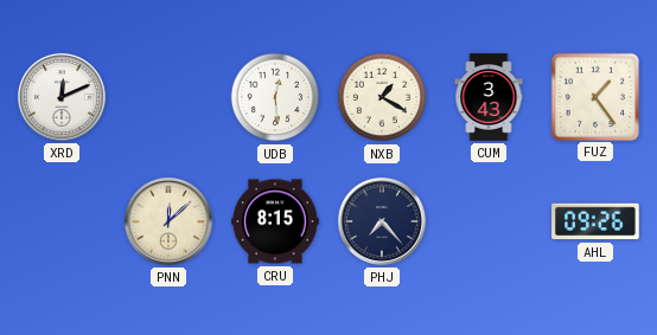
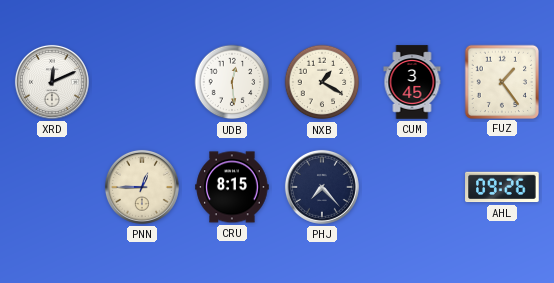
CUM: 3:43 -> 3:45
PNN: 12:08 -> 12:45
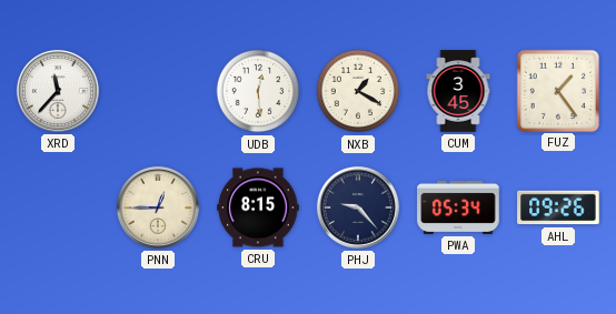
XRD: 12:11 -> 11:37
PHJ: 7:23 -> 9:23
PWA: none -> 05:34
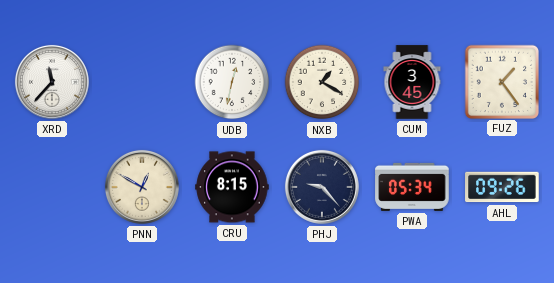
UDB: 12:29 -> 12:32
PNN: 12:45 -> 12:50
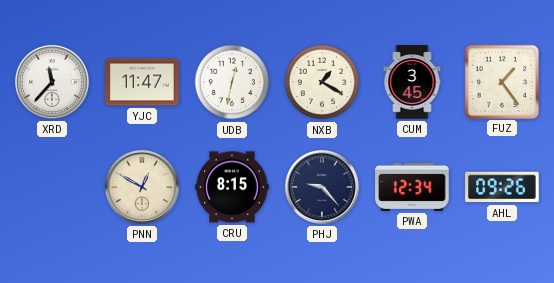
YJC: none -> 11:47
PWA: 05:34 -> 12:34
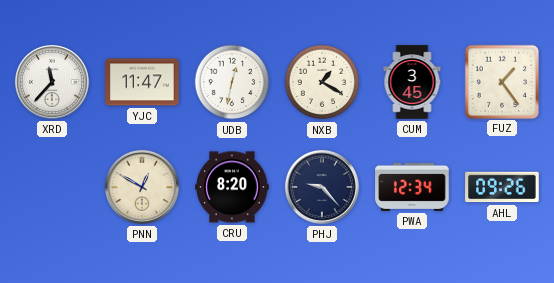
CRU: 8:15 -> 8:20
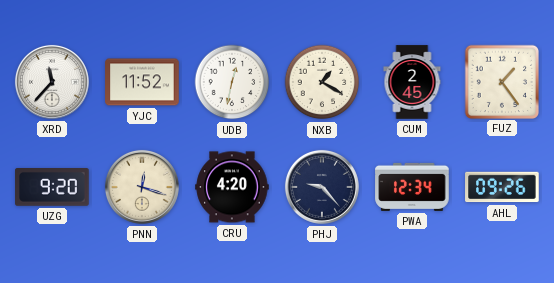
YJC: 11:47 -> 11:52
CUM: 3:45 -> 2:45
UZG: none -> 9:20
PNN: 12:50 -> 12:18
CRU: 8:20 -> 4:20
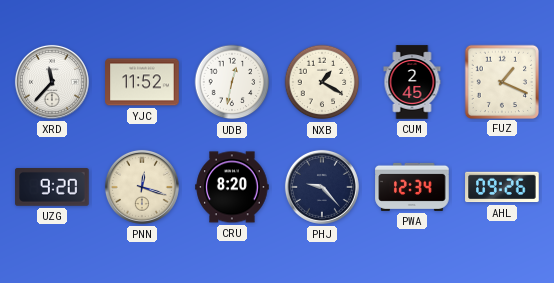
FUZ: 1:24 -> 1:19
CRU: 4:20 -> 8:20
